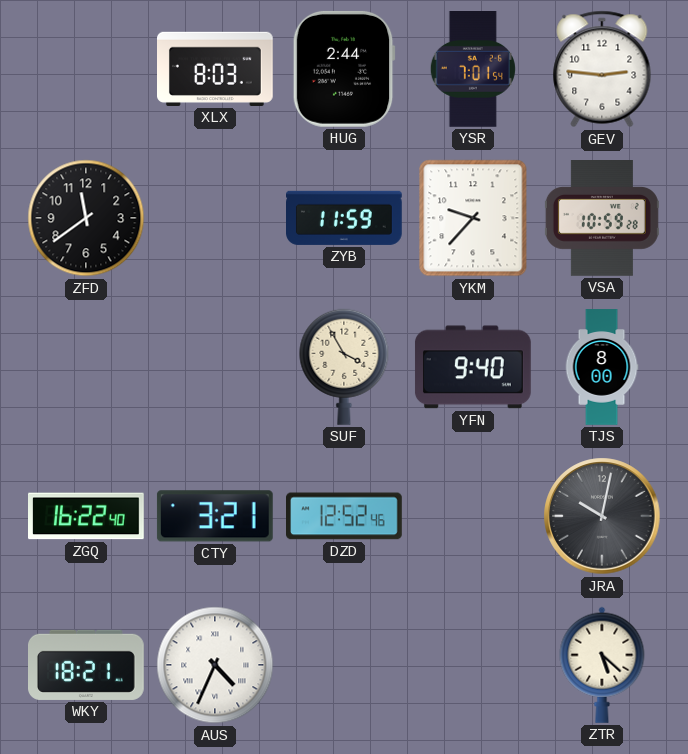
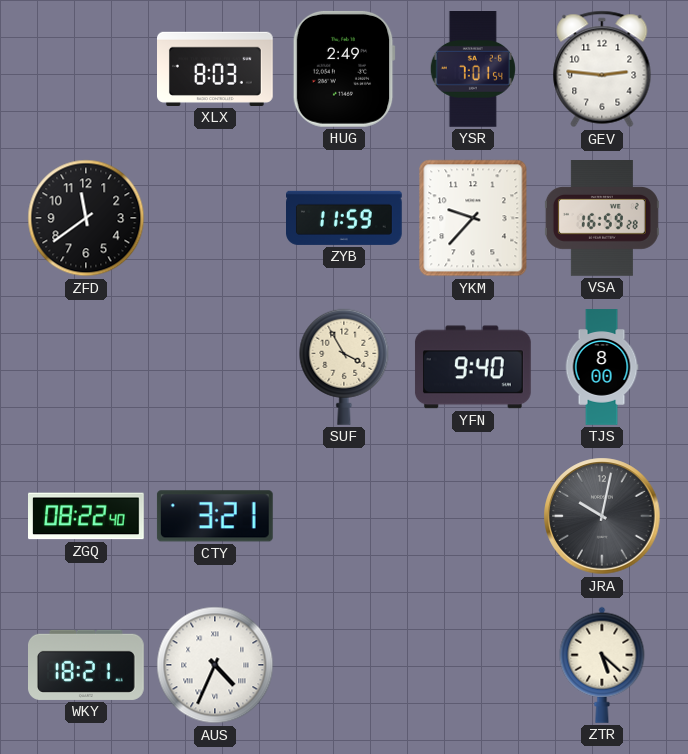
HUG: 2:44 -> 2:49
VSA: 10:59 -> 16:59
ZGQ: 16:22 -> 08:22
DZD: 12:52 -> none
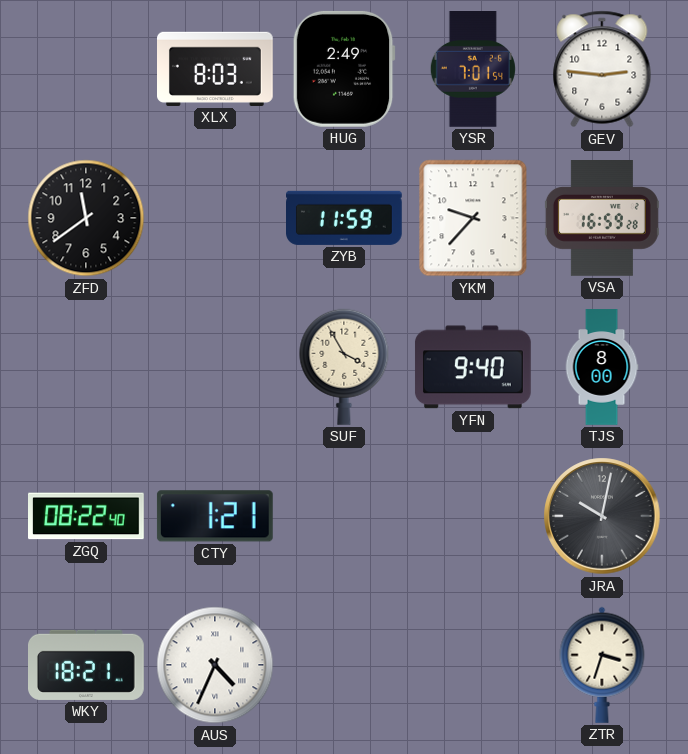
CTY: 3:21 -> 1:21
ZTR: 5:22 -> 3:33
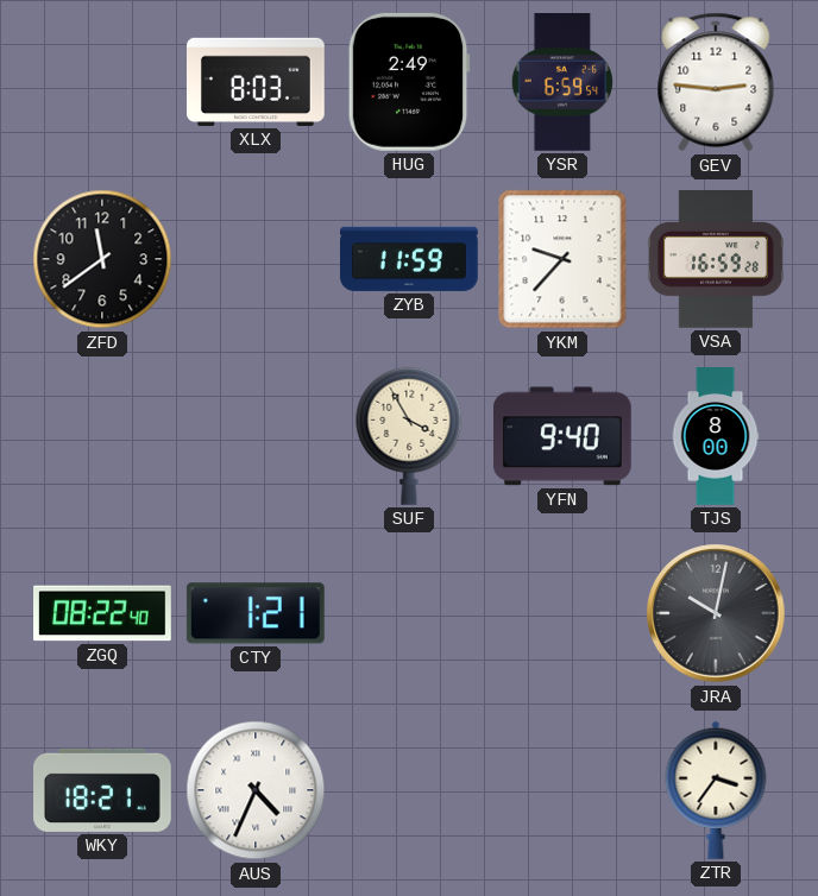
YSR: 7:01 -> 6:59
ZTR: 3:33 -> 3:36
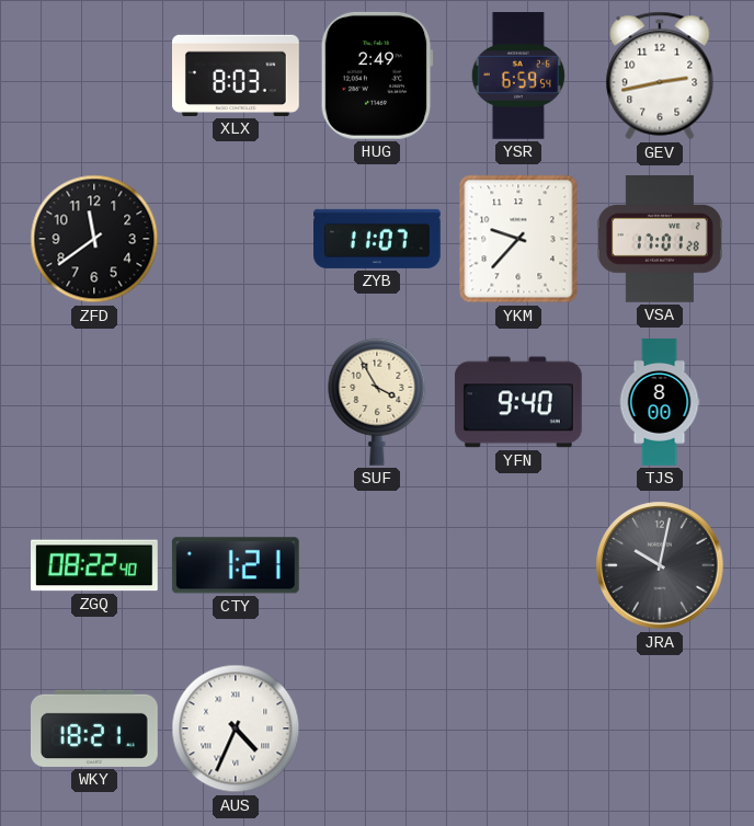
GEV: 2:46 -> 2:43
ZYB: 11:59 -> 11:07
VSA: 16:59 -> 17:01
ZTR: 3:36 -> none
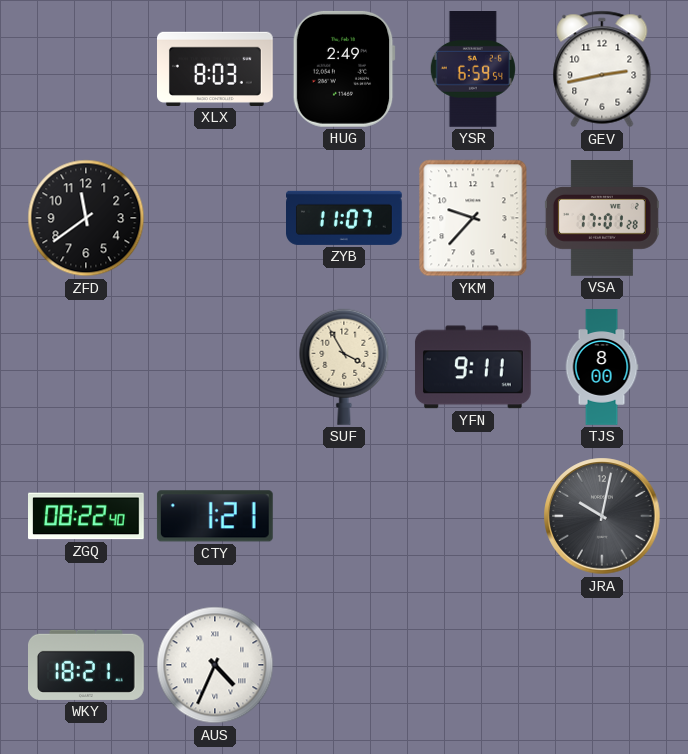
YFN: 9:40 -> 9:11
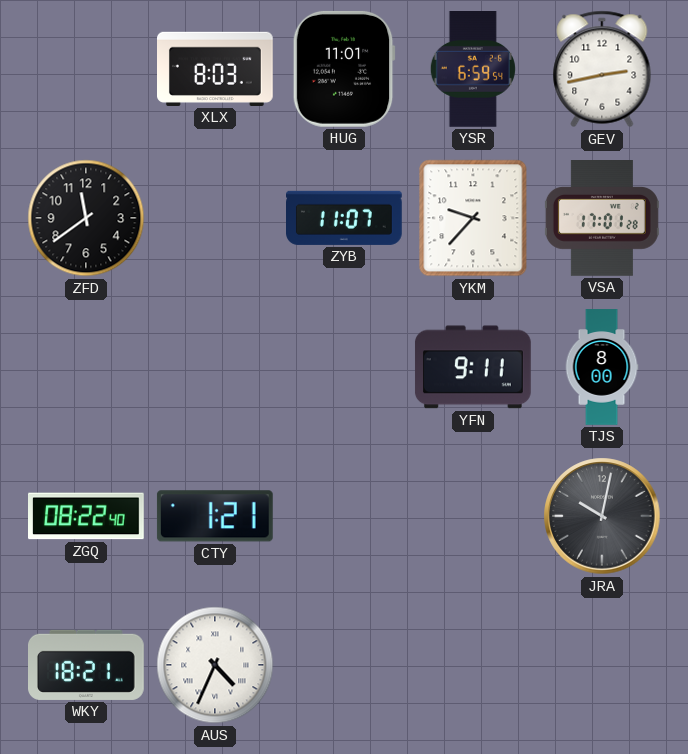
HUG: 2:49 -> 11:01
SUF: 3:55 -> none
